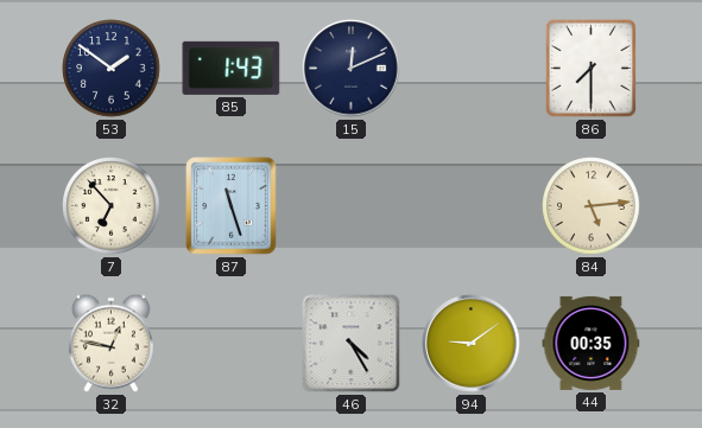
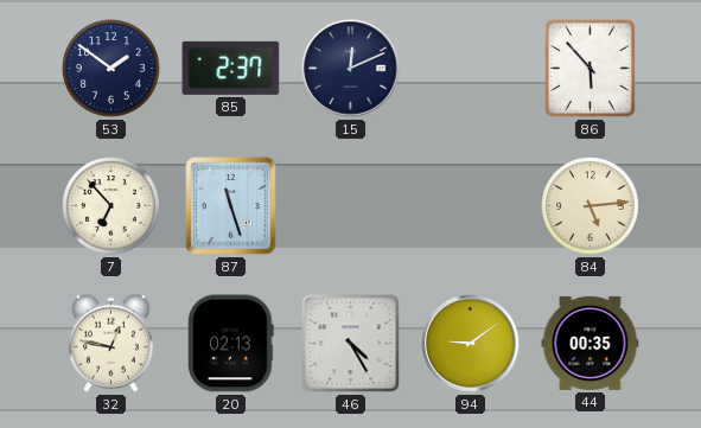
85: 1:43 -> 2:37
86: 7:30 -> 5:53
20: none -> 02:13
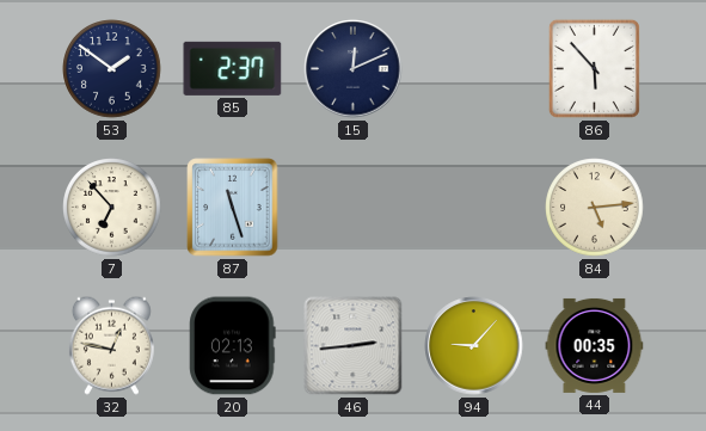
46: 4:25 -> 2:44
94: 9:09 -> 9:07
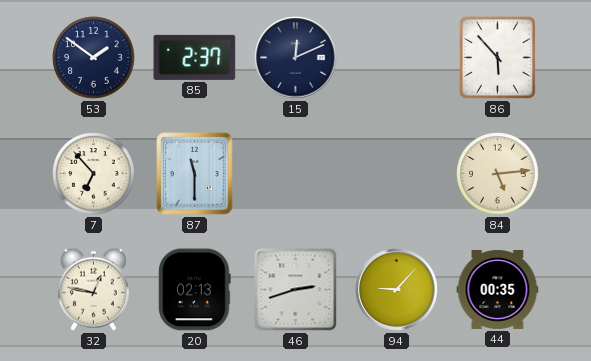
87: 11:27 -> 11:30
46: 2:44 -> 2:42
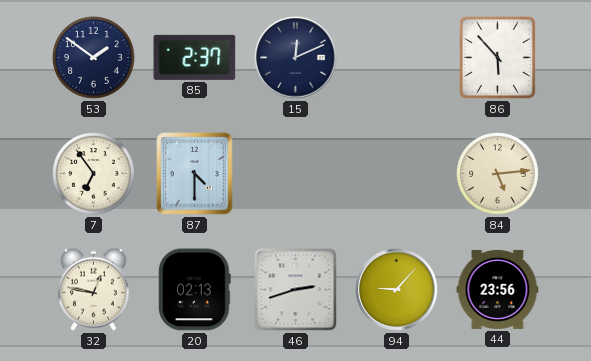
7: 6:53 -> 6:54
87: 11:30 -> 4:30
44: 00:35 -> 23:56
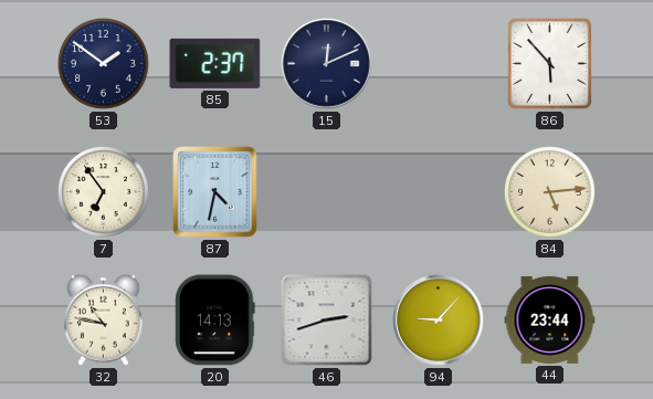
87: 4:30 -> 4:32
32: 12:47 -> 10:47
20: 02:13 -> 14:13
44: 23:56 -> 23:44
